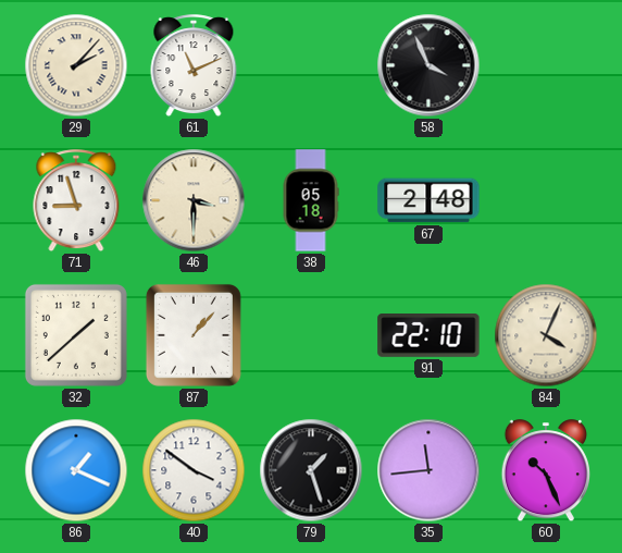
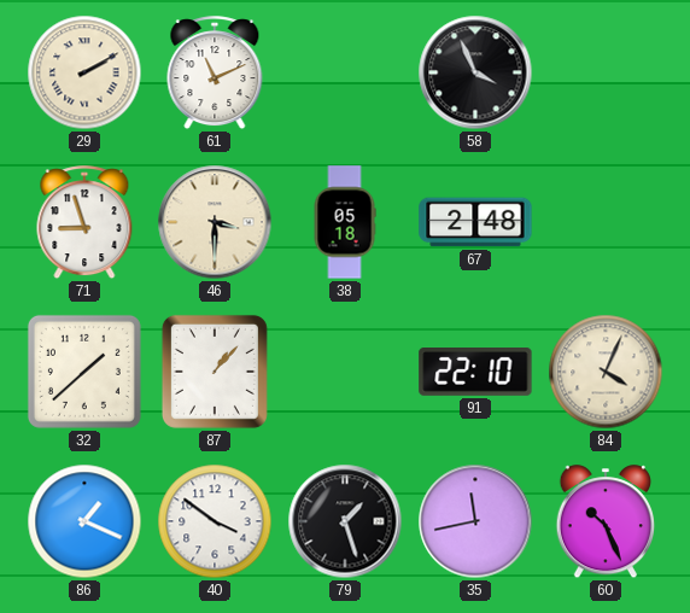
29: 2:07 -> 2:10
35: 11:44 -> 11:43
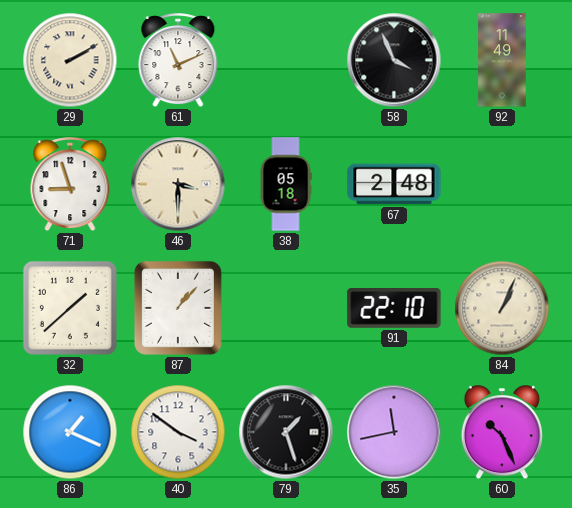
92: none -> 11:49
84: 4:04 -> 1:04
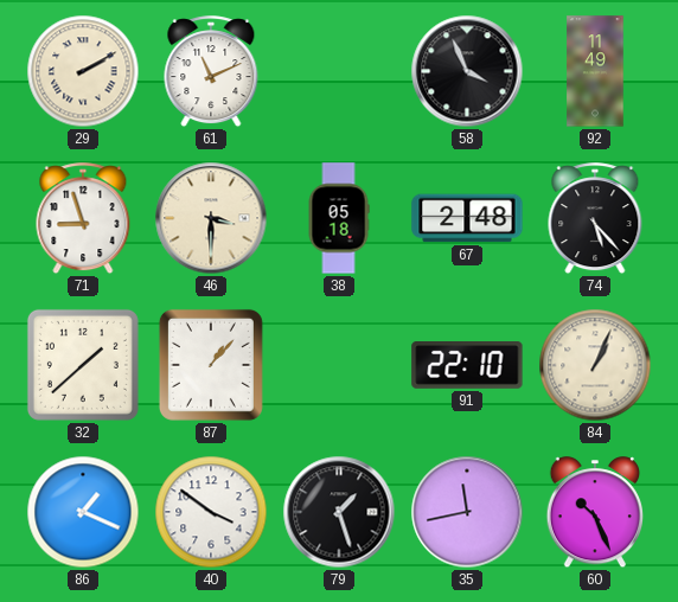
74: none -> 5:23
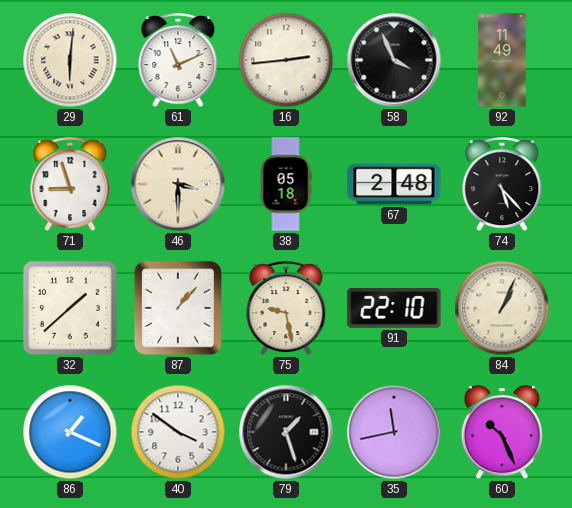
29: 2:10 -> 6:01
16: none -> 2:44
75: none -> 9:28
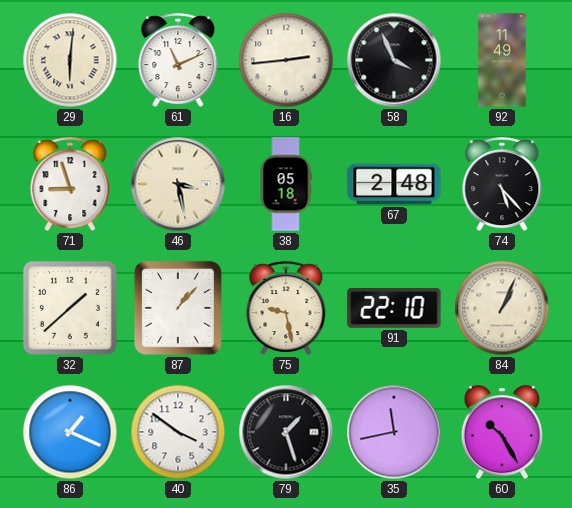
46: 3:30 -> 3:28
60: 10:26 -> 10:25
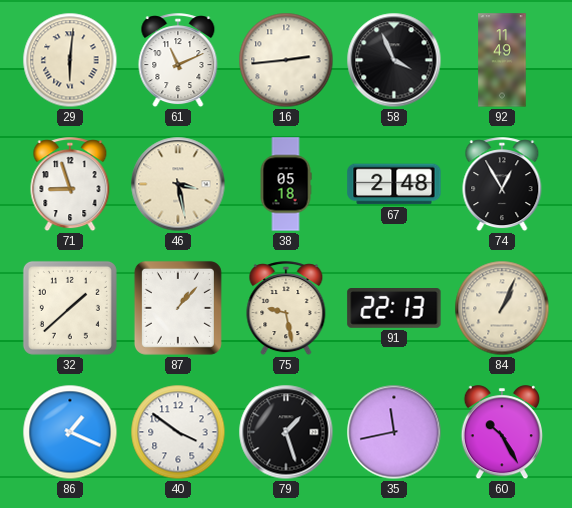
74: 5:23 -> 12:55
91: 22:10 -> 22:13
